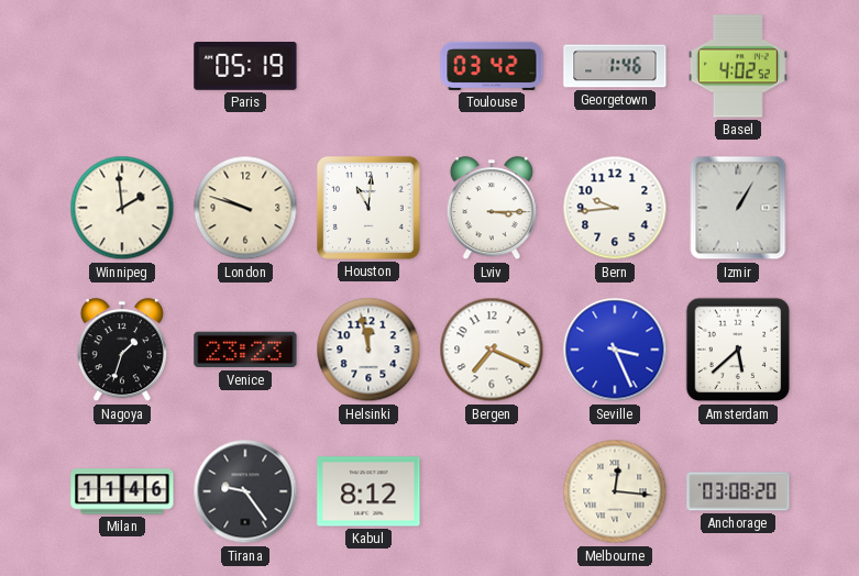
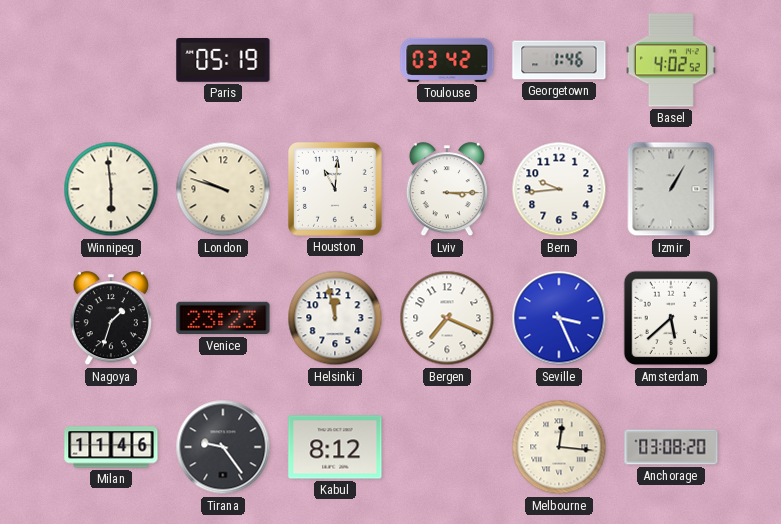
Winnipeg: 1:59 -> 5:59
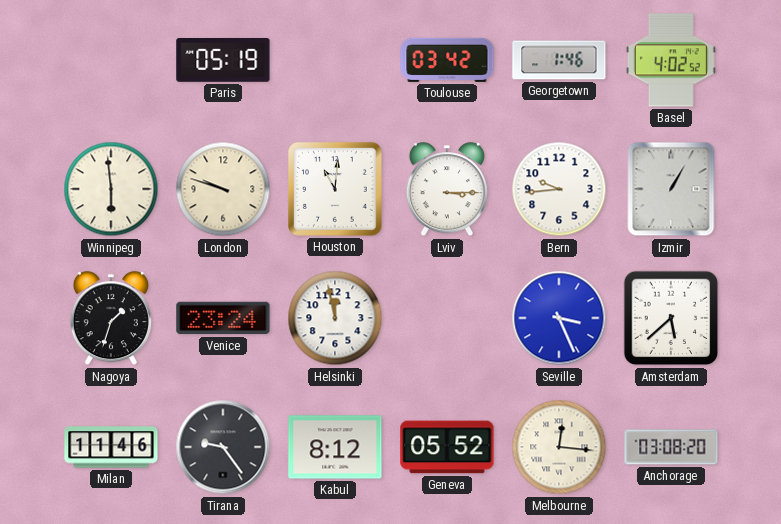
Venice: 23:23 -> 23:24
Bergen: 7:19 -> none
Geneva: none -> 05:52
